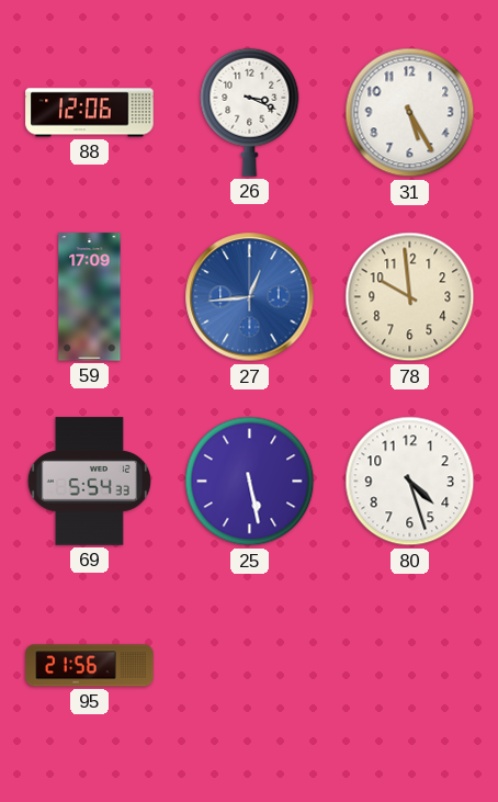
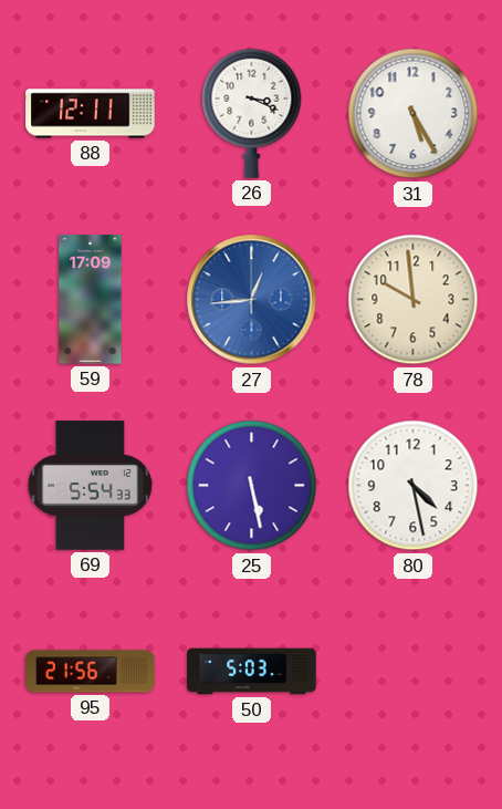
88: 12:06 -> 12:11
80: 4:27 -> 4:28
50: none -> 5:03
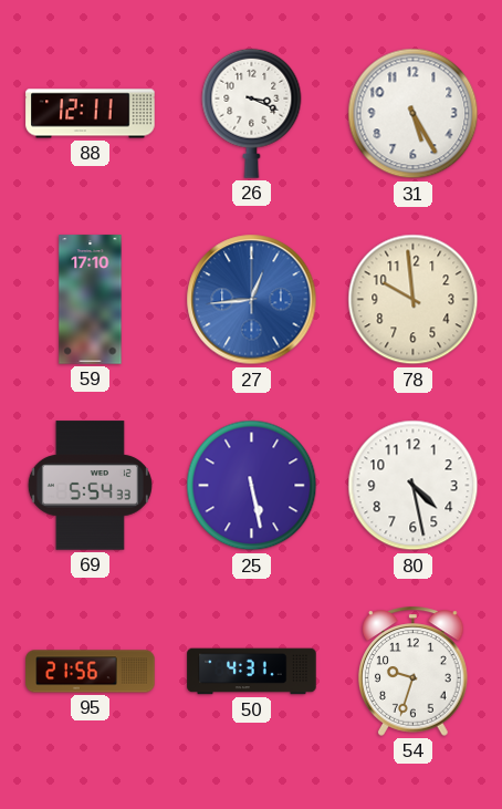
59: 17:09 -> 17:10
50: 5:03 -> 4:31
54: none -> 9:33
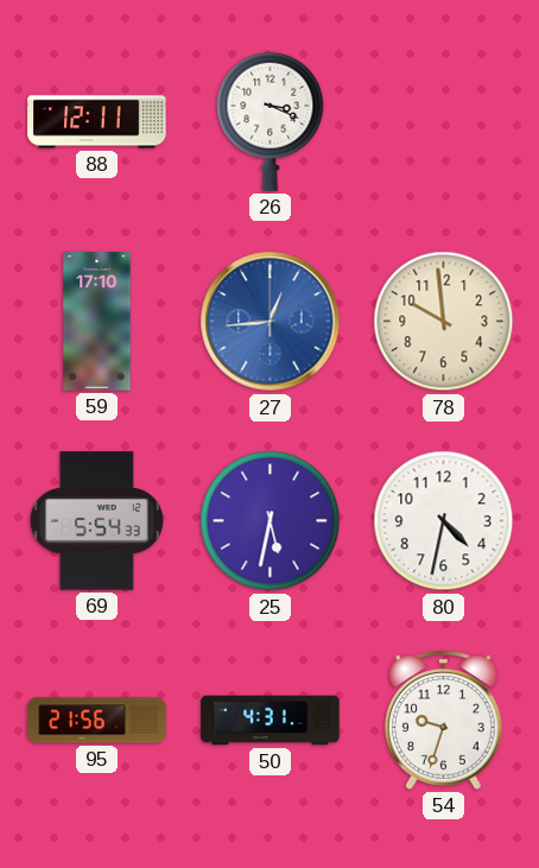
31: 5:25 -> none
25: 5:28 -> 5:32
80: 4:28 -> 4:32
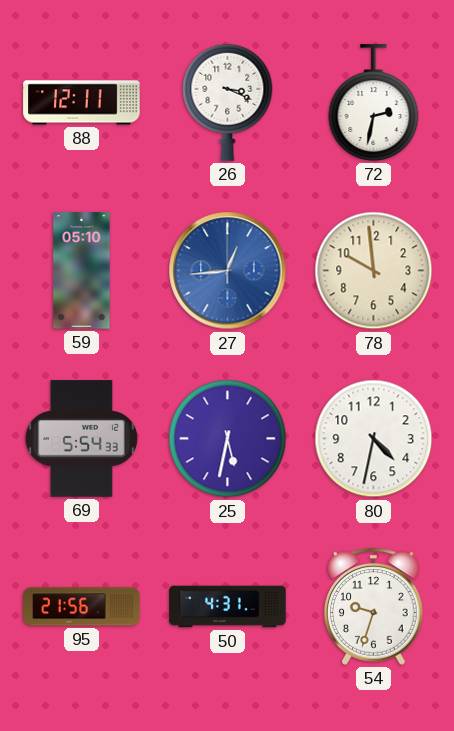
72: none -> 2:32
59: 17:10 -> 05:10
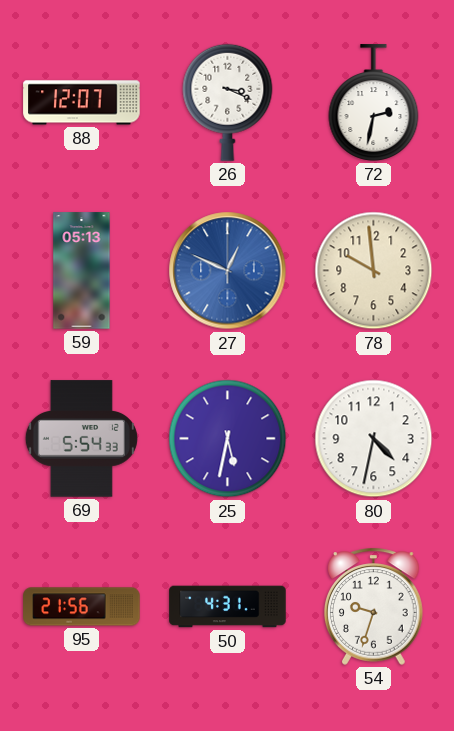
88: 12:11 -> 12:07
59: 05:10 -> 05:13
27: 12:44 -> 12:49
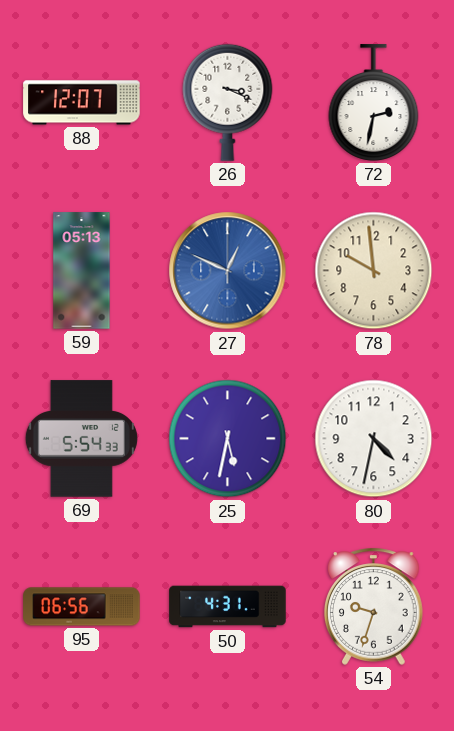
95: 21:56 -> 06:56
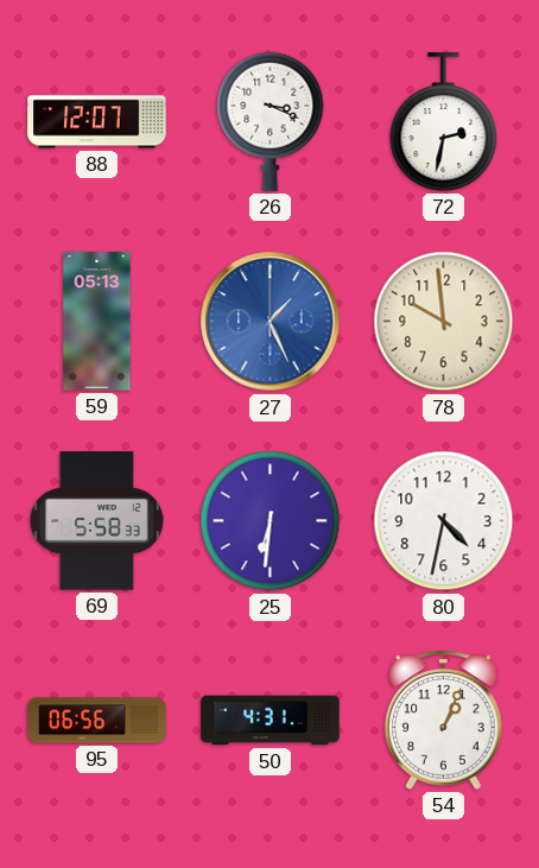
27: 12:49 -> 1:26
69: 5:54 -> 5:58
25: 5:32 -> 6:31
54: 9:33 -> 1:04
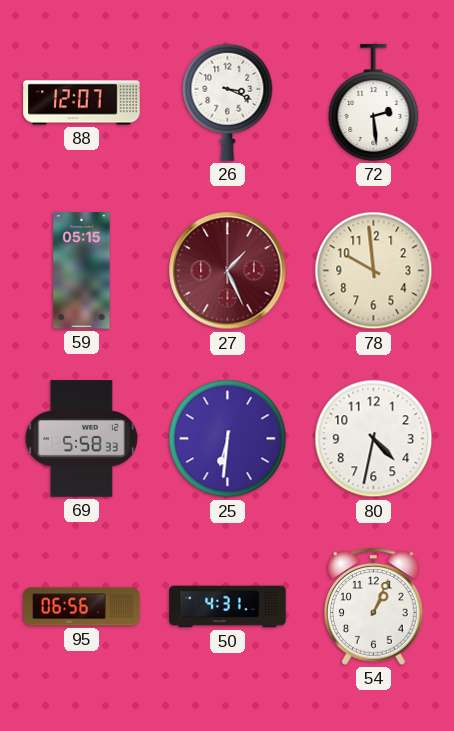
72: 2:32 -> 2:29
59: 05:13 -> 05:15
27 dial: blue -> burgundy
